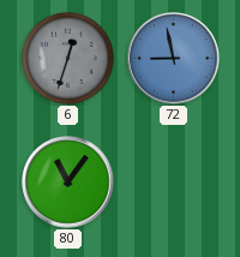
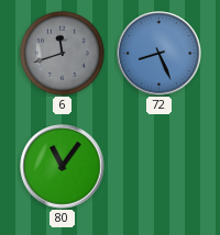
6: 12:33 -> 11:42
72: 8:58 -> 8:26
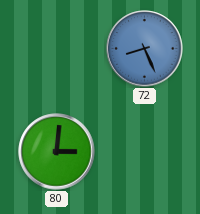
6: 11:42 -> none
80: 11:06 -> 3:01
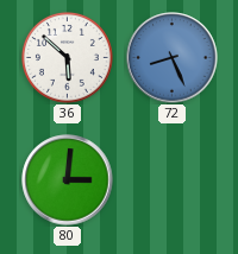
36: none -> 5:52
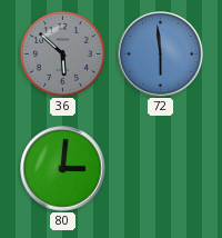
36 dial: white -> grey
72: 8:26 -> 5:59
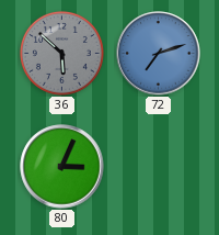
72: 5:59 -> 7:12
80: 3:01 -> 3:04
